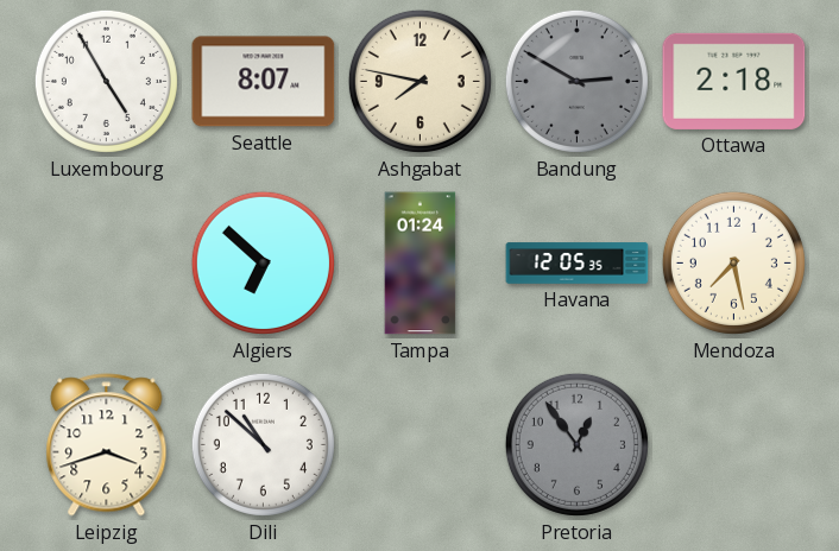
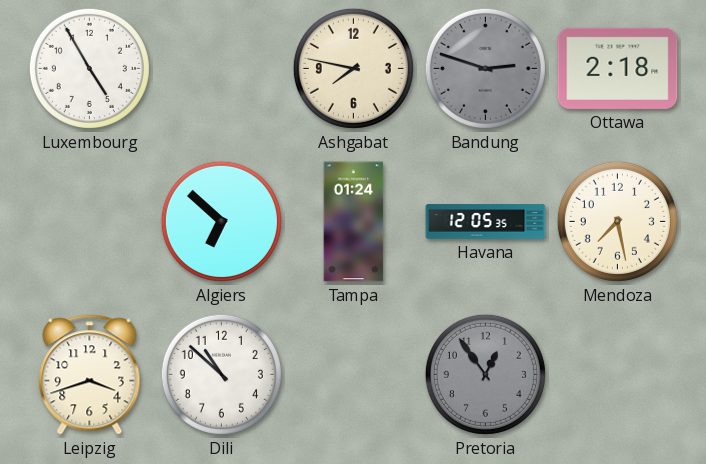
Seattle: 8:07 -> none
Bandung: 2:50 -> 2:48
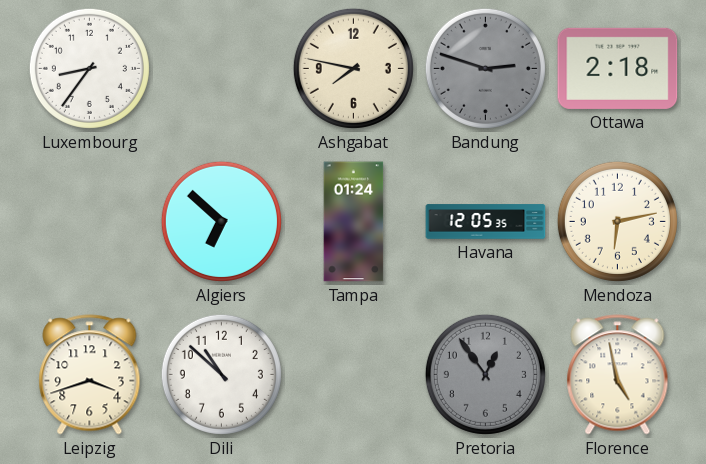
Luxembourg: 4:55 -> 8:36
Mendoza: 7:28 -> 6:13
Florence: none -> 4:58
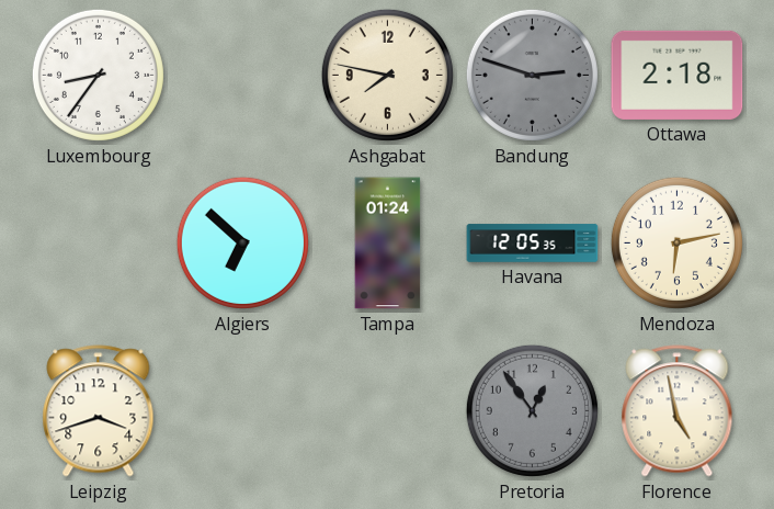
Dili: 10:52 -> none
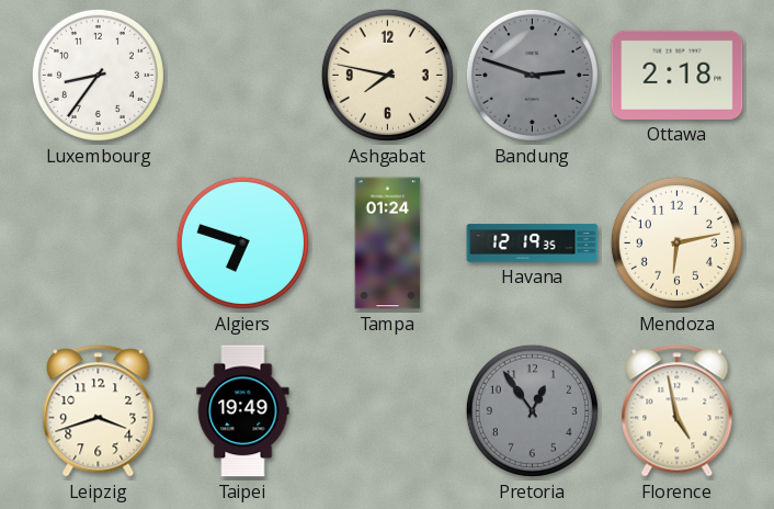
Algiers: 6:52 -> 6:48
Havana: 12:05 -> 12:19
Taipei: none -> 19:49
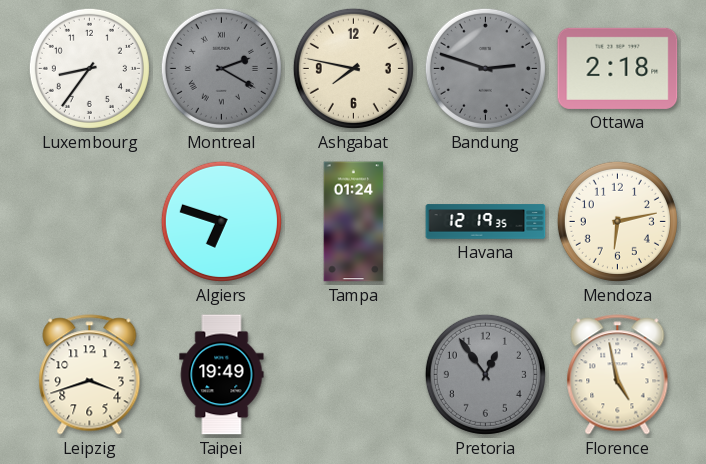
Montreal: none -> 2:20
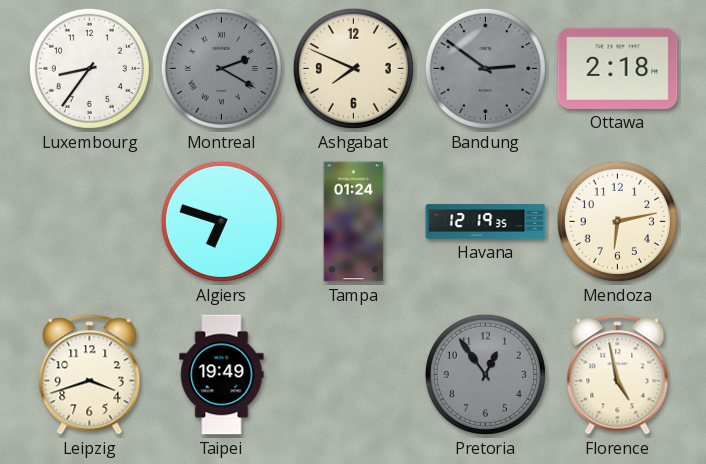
Ashgabat: 7:47 -> 7:49
Bandung: 2:48 -> 2:51
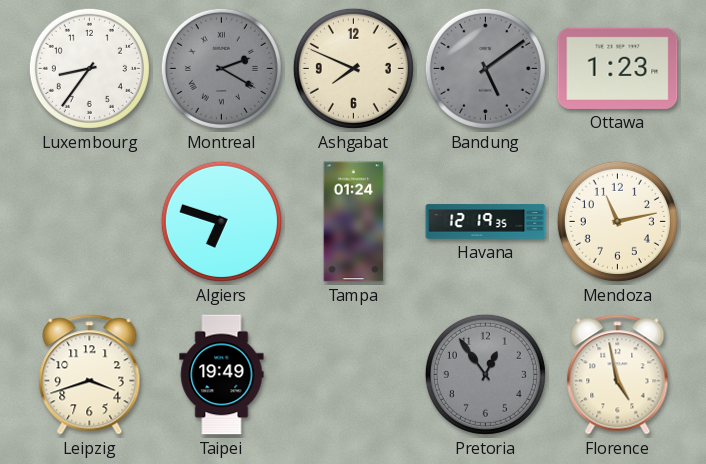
Bandung: 2:51 -> 5:09
Ottawa: 2:18 -> 1:23
Mendoza: 6:13 -> 11:13
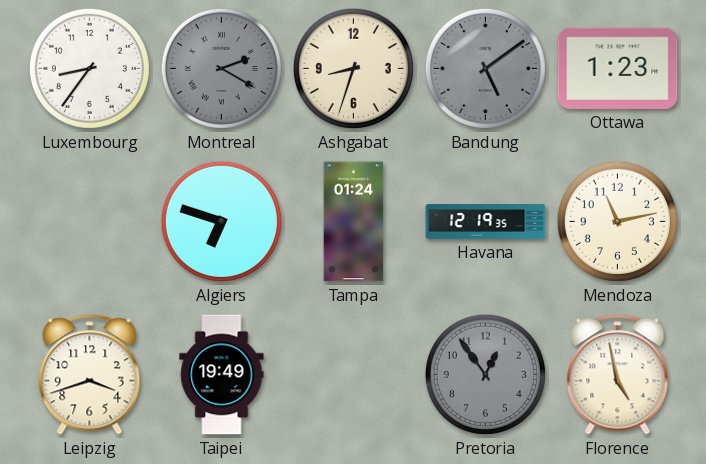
Ashgabat: 7:49 -> 8:33
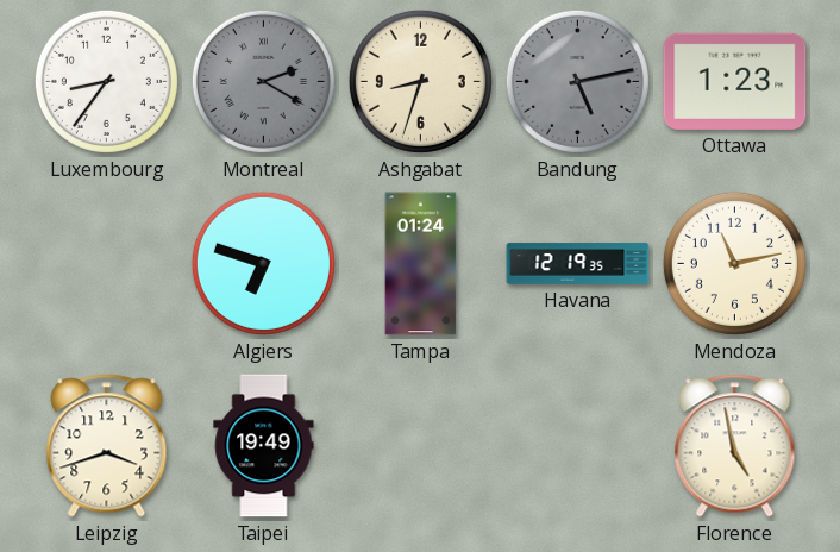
Bandung: 5:09 -> 5:13
Pretoria: 12:54 -> none
